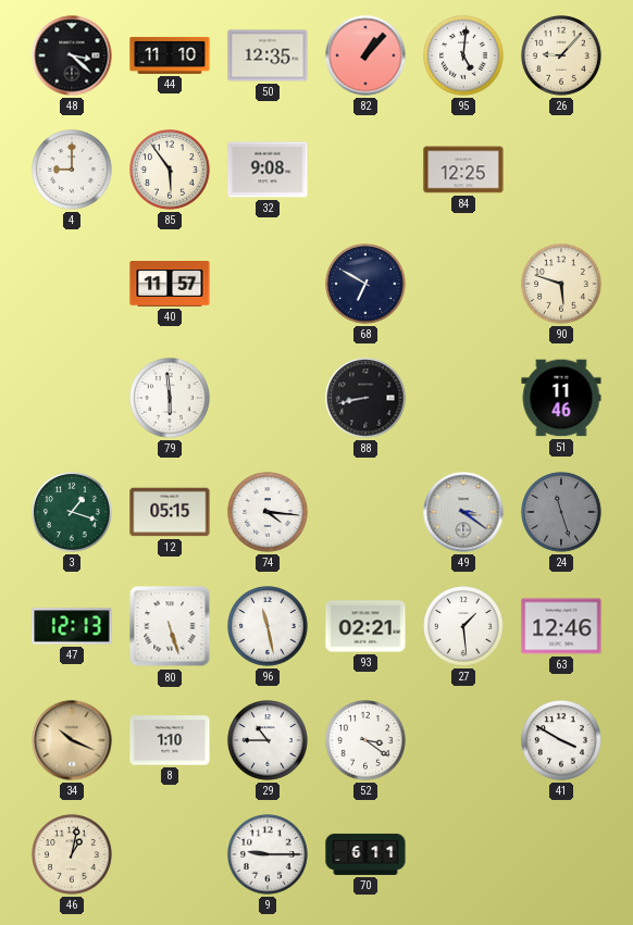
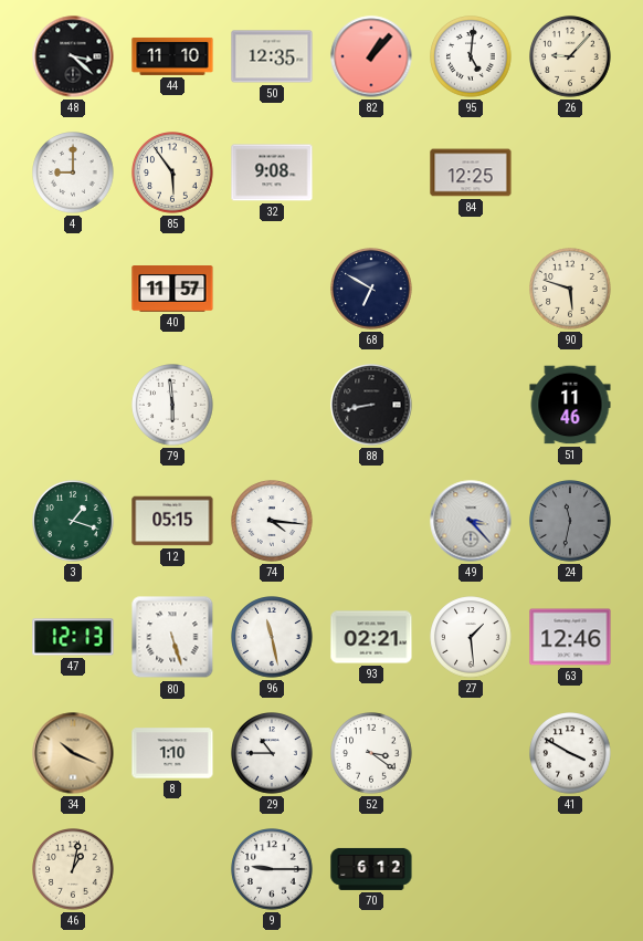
49: 3:21 -> 3:23
24: 11:27 -> 11:32
70: 6:11 -> 6:12
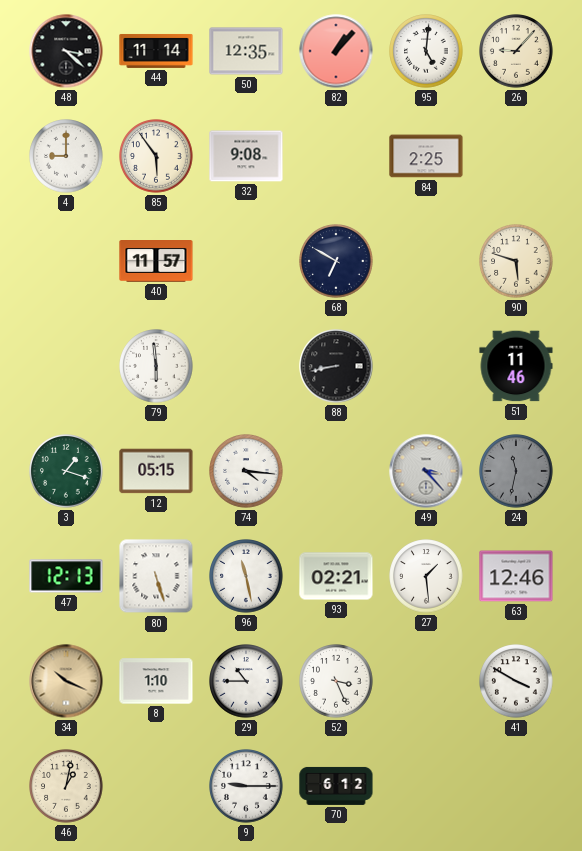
44: 11:10 -> 11:14
84: 12:25 -> 2:25
52: 3:21 -> 3:26
